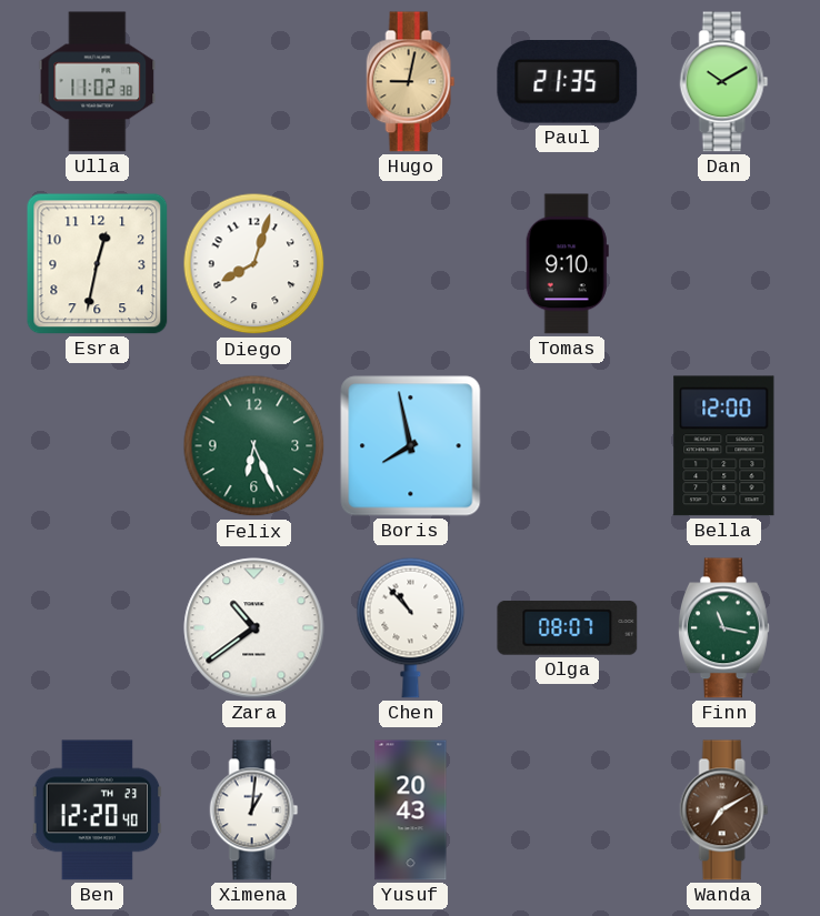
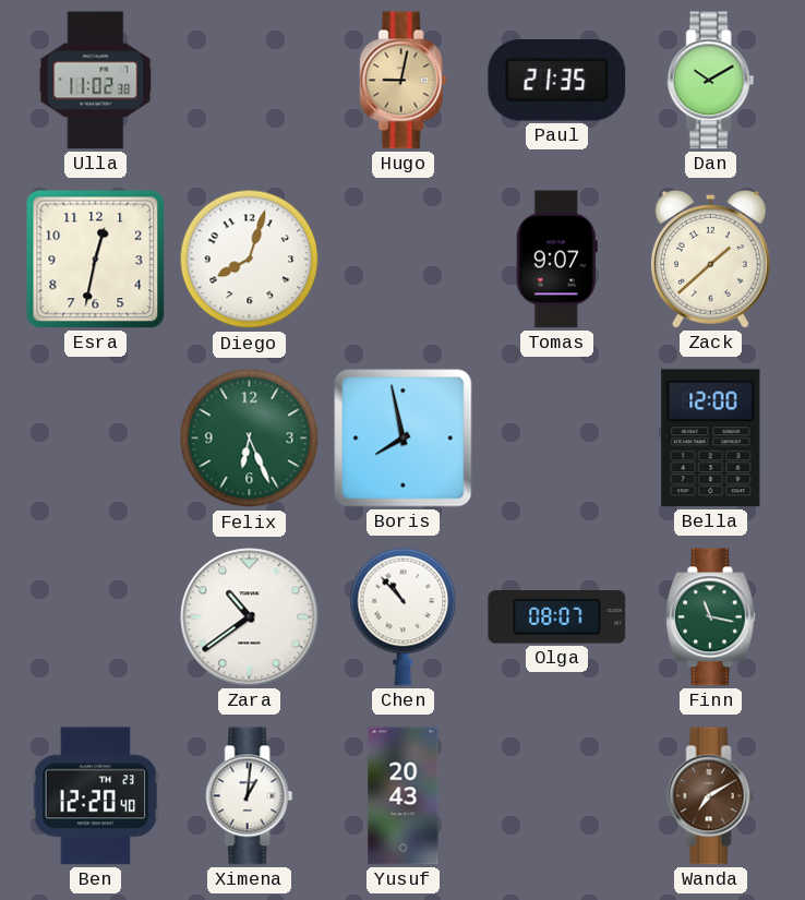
Tomas: 9:10 -> 9:07
Zack: none -> 1:38
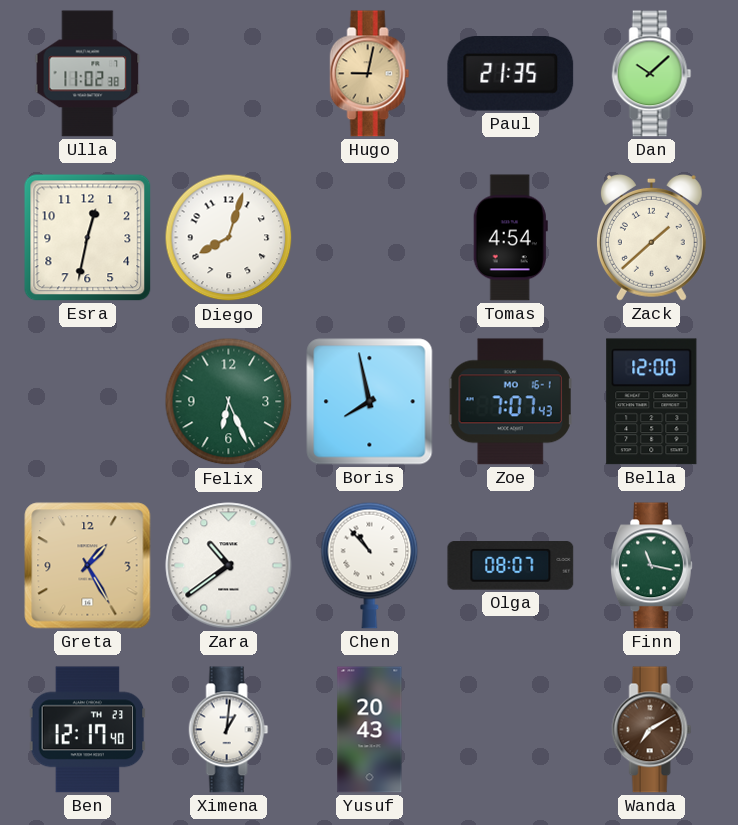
Dan: 10:10 -> 10:08
Tomas: 9:07 -> 4:54
Zoe: none -> 7:07
Greta: none -> 1:25
Ben: 12:20 -> 12:17
